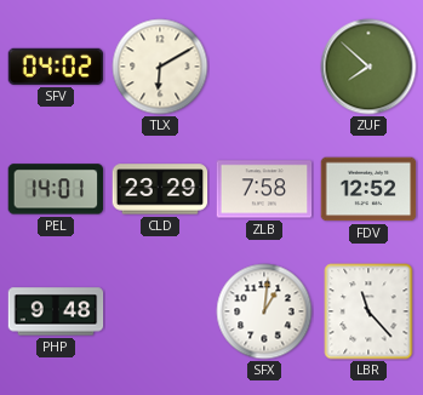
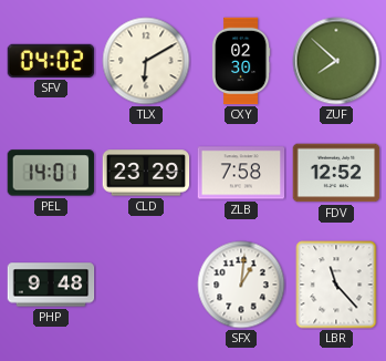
CXY: none -> 02:30
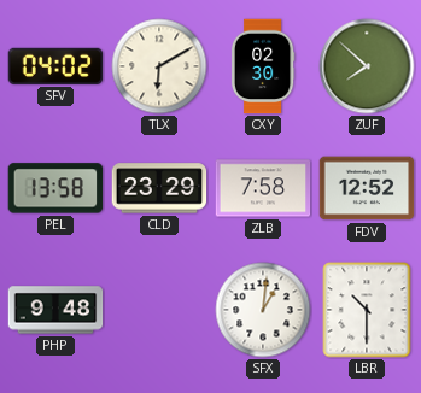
PEL: 14:01 -> 13:58
LBR: 11:23 -> 10:30
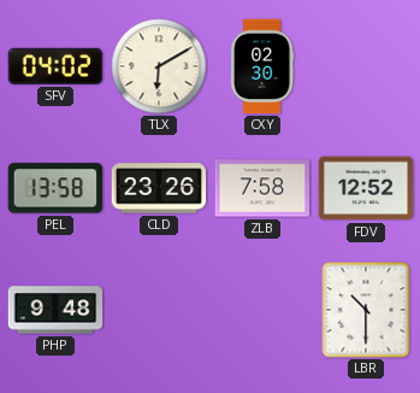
ZUF: 7:52 -> none
CLD: 23:29 -> 23:26
SFX: 1:01 -> none
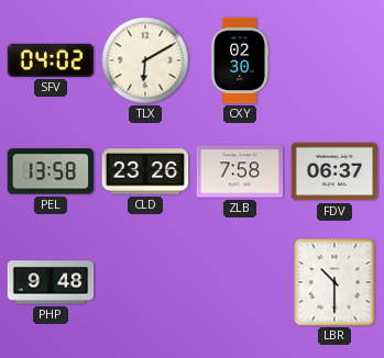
FDV: 12:52 -> 06:37
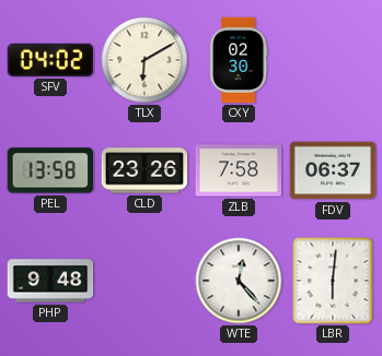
WTE: none -> 12:23
LBR: 10:30 -> 6:01
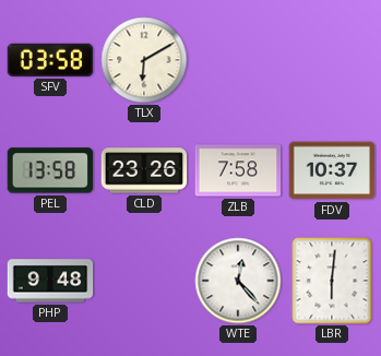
SFV: 04:02 -> 03:58
CXY: 02:30 -> none
FDV: 06:37 -> 10:37
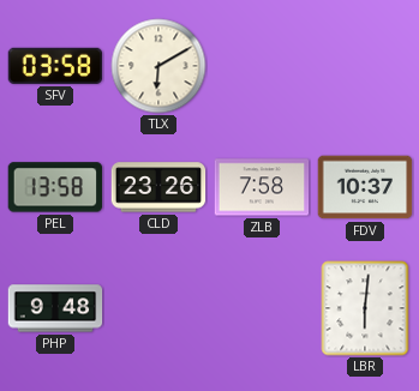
WTE: 12:23 -> none
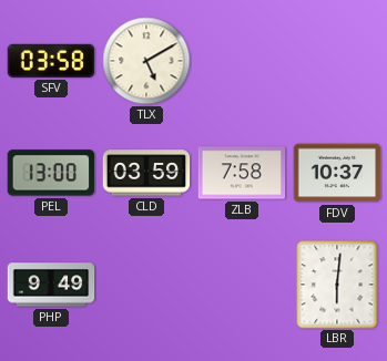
TLX: 6:10 -> 5:10
PEL: 13:58 -> 13:00
CLD: 23:26 -> 03:59
PHP: 9:48 -> 9:49
